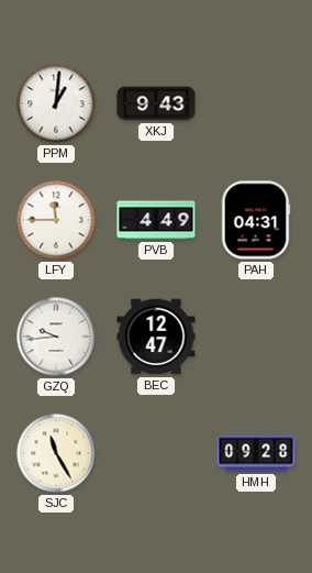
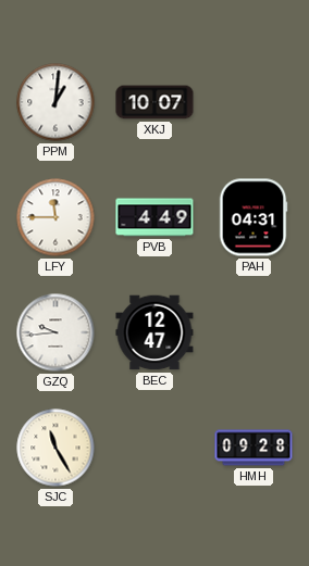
XKJ: 9:43 -> 10:07
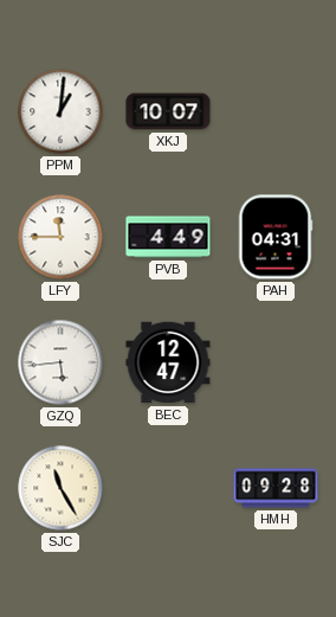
GZQ: 9:44 -> 5:44
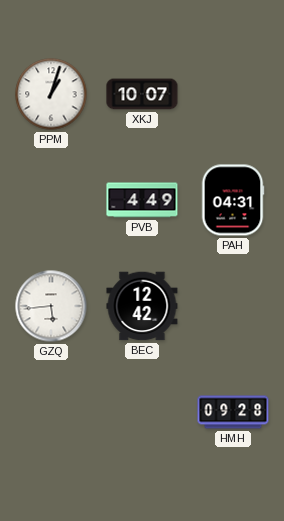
PPM: 1:01 -> 1:03
LFY: 11:45 -> none
BEC: 12:47 -> 12:42
SJC: 11:25 -> none
